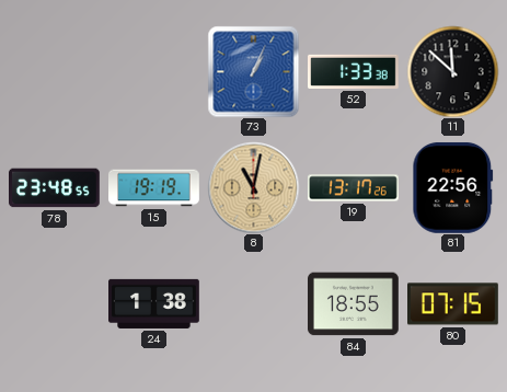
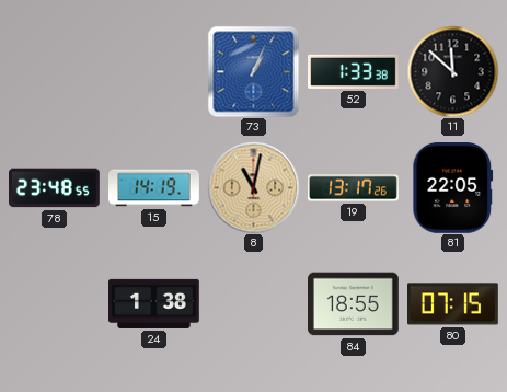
15: 19:19 -> 14:19
81: 22:56 -> 22:05
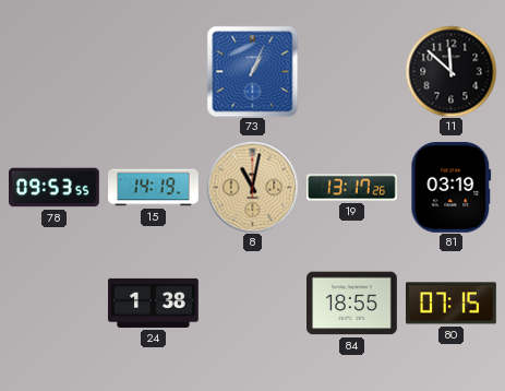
52: 1:33 -> none
78: 23:48 -> 09:53
81: 22:05 -> 03:19
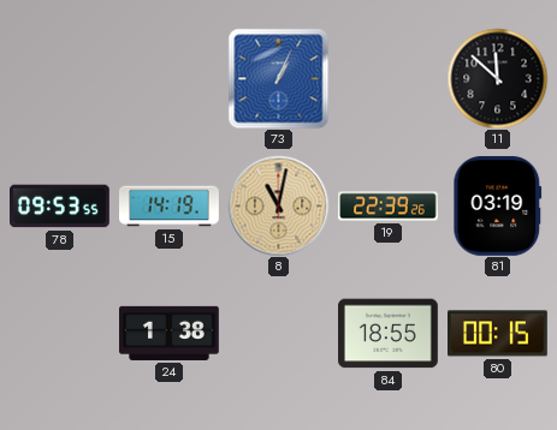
19: 13:17 -> 22:39
80: 07:15 -> 00:15
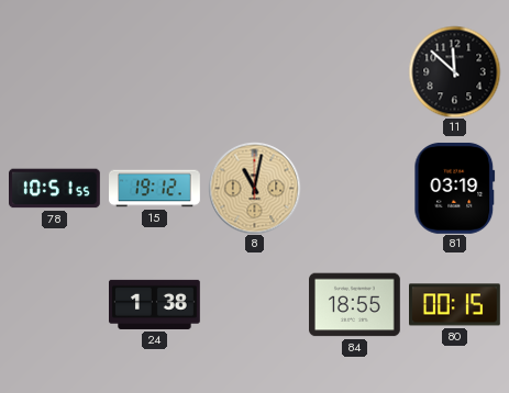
73: 1:04 -> none
78: 09:53 -> 10:51
15: 14:19 -> 19:12
19: 22:39 -> none
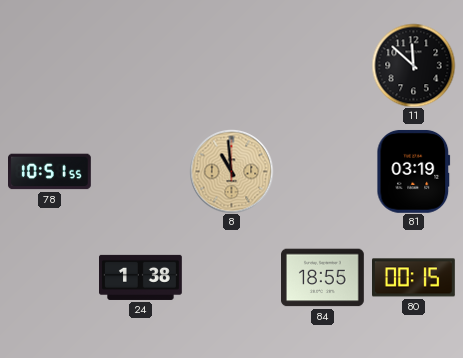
15: 19:12 -> none
8: 11:02 -> 10:59
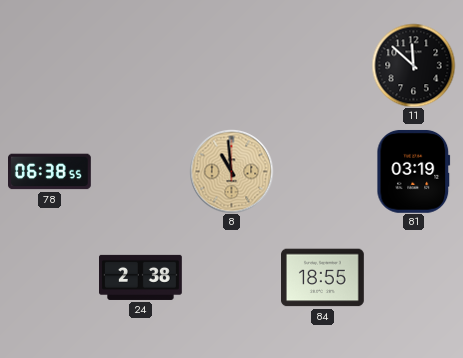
78: 10:51 -> 06:38
24: 1:38 -> 2:38
80: 00:15 -> none
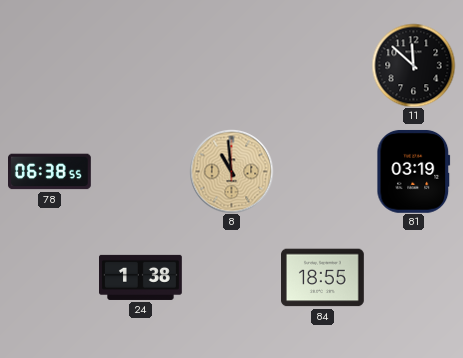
24: 2:38 -> 1:38
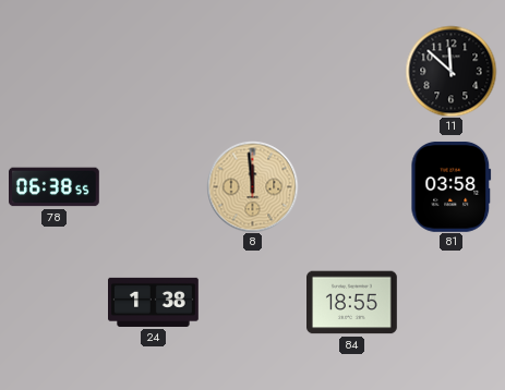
8: 10:59 -> 11:59
81: 03:19 -> 03:58
